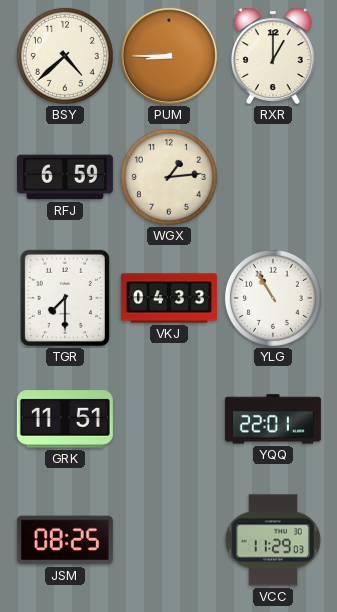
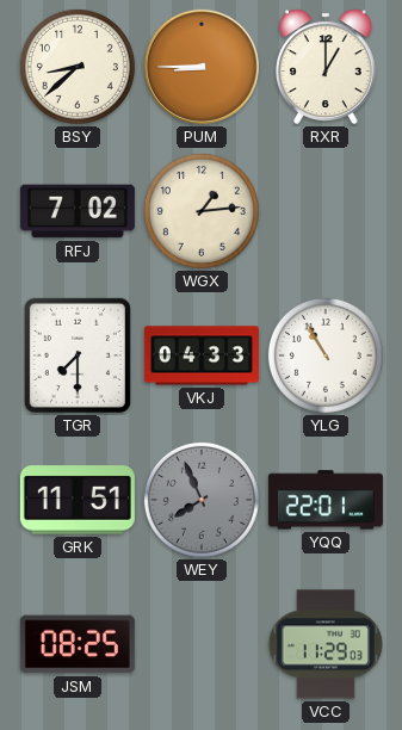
BSY: 4:38 -> 8:38
RFJ: 6:59 -> 7:02
WEY: none -> 7:56
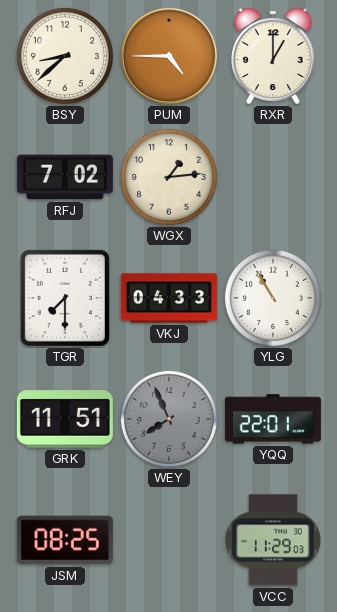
PUM: 8:45 -> 4:45
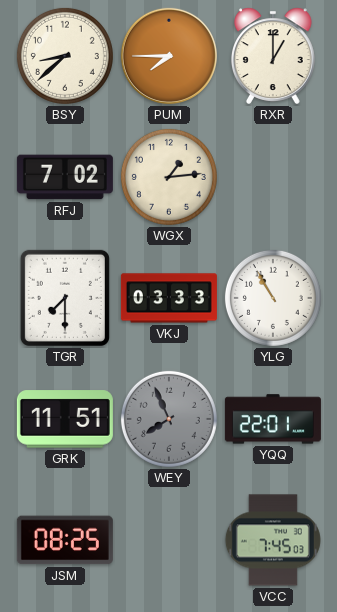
PUM: 4:45 -> 7:45
VKJ: 04:33 -> 03:33
VCC: 11:29 -> 7:45
